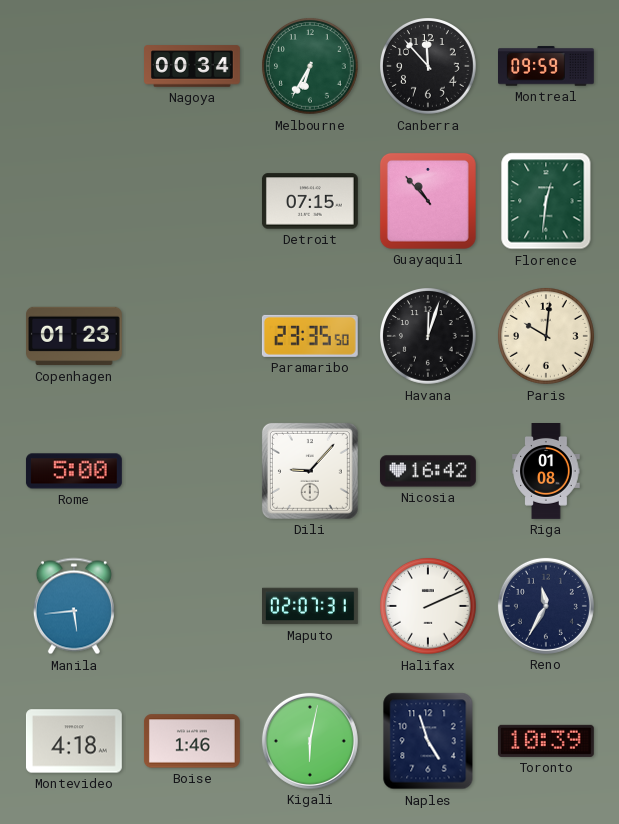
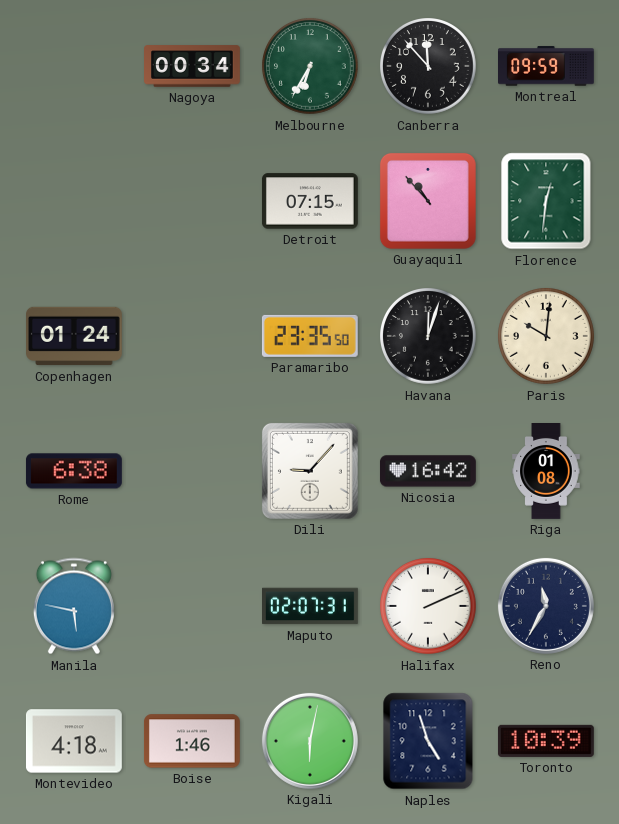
Copenhagen: 01:23 -> 01:24
Rome: 5:00 -> 6:38
Manila: 5:44 -> 5:47
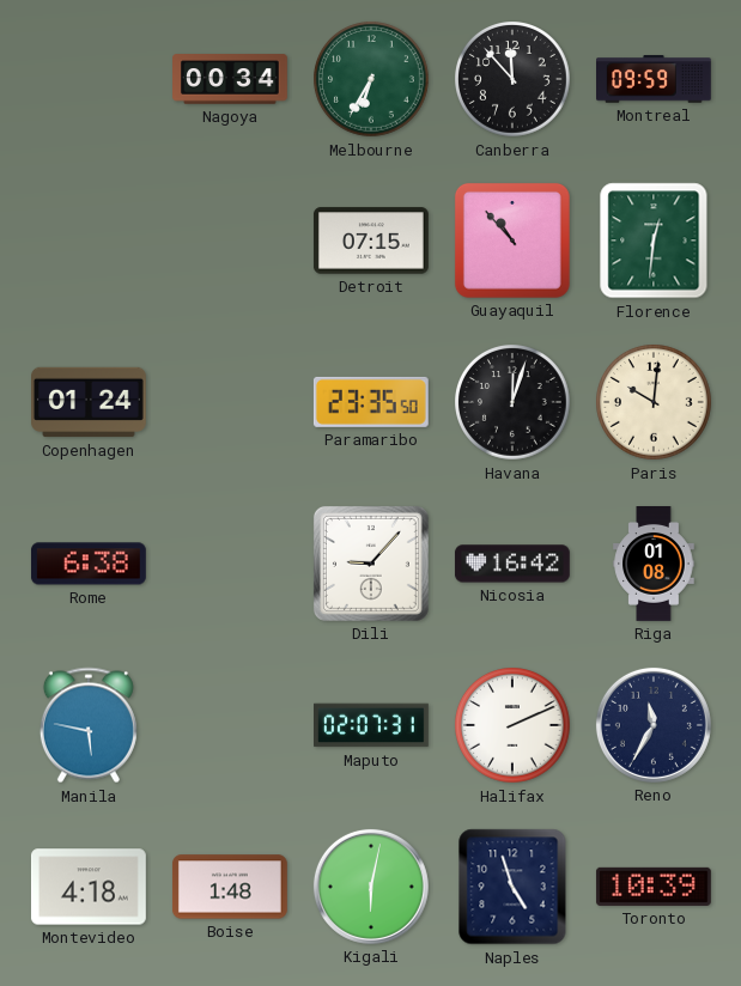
Boise: 1:46 -> 1:48
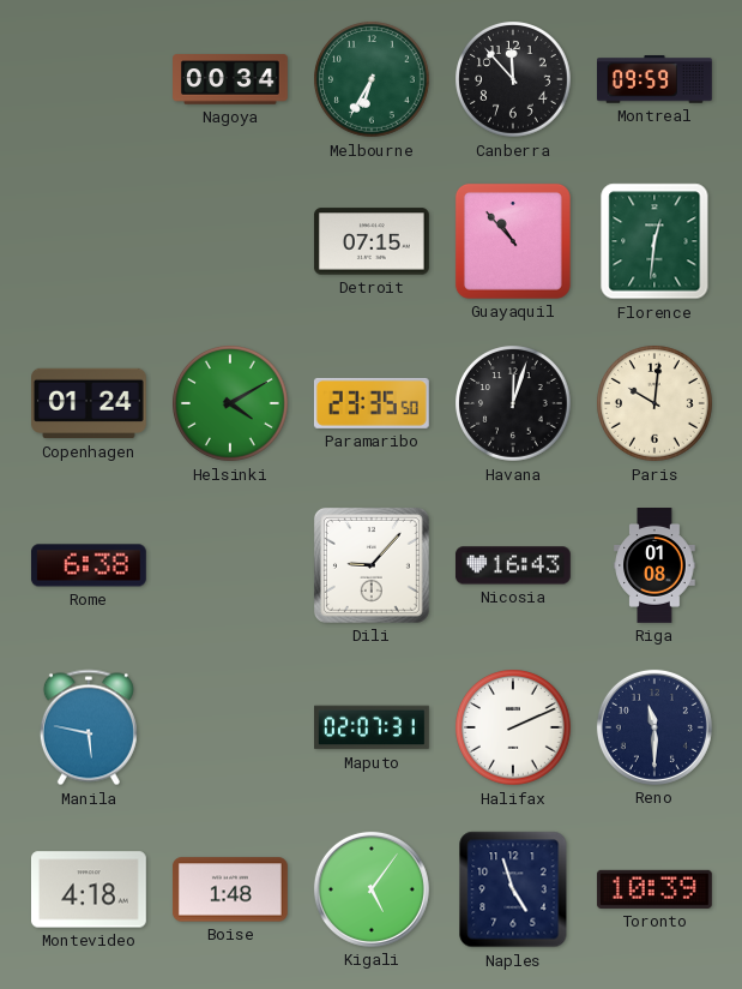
Helsinki: none -> 4:10
Nicosia: 16:42 -> 16:43
Reno: 11:35 -> 11:30
Kigali: 6:02 -> 5:06
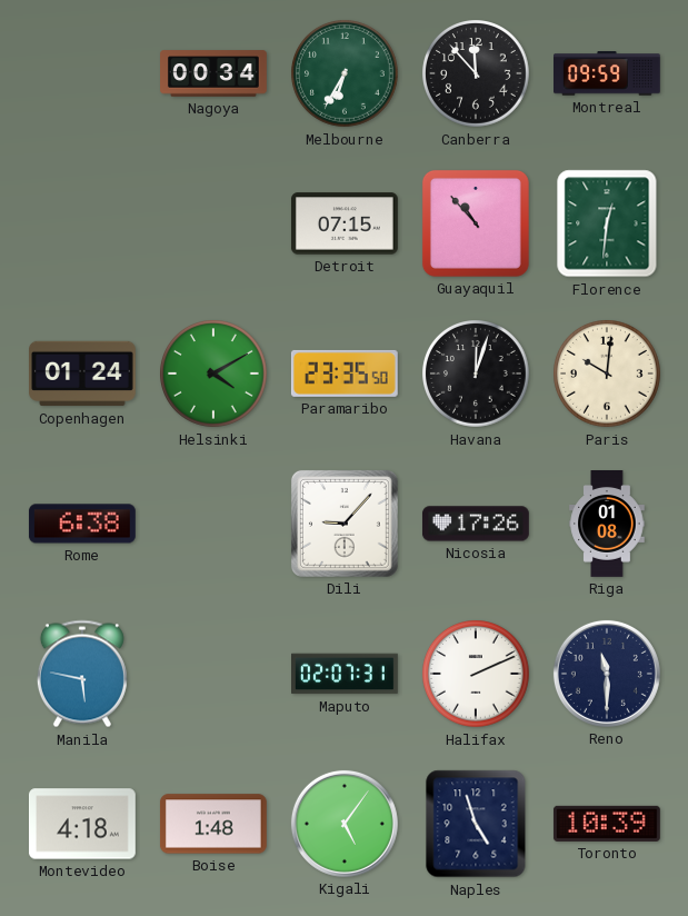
Nicosia: 16:43 -> 17:26
